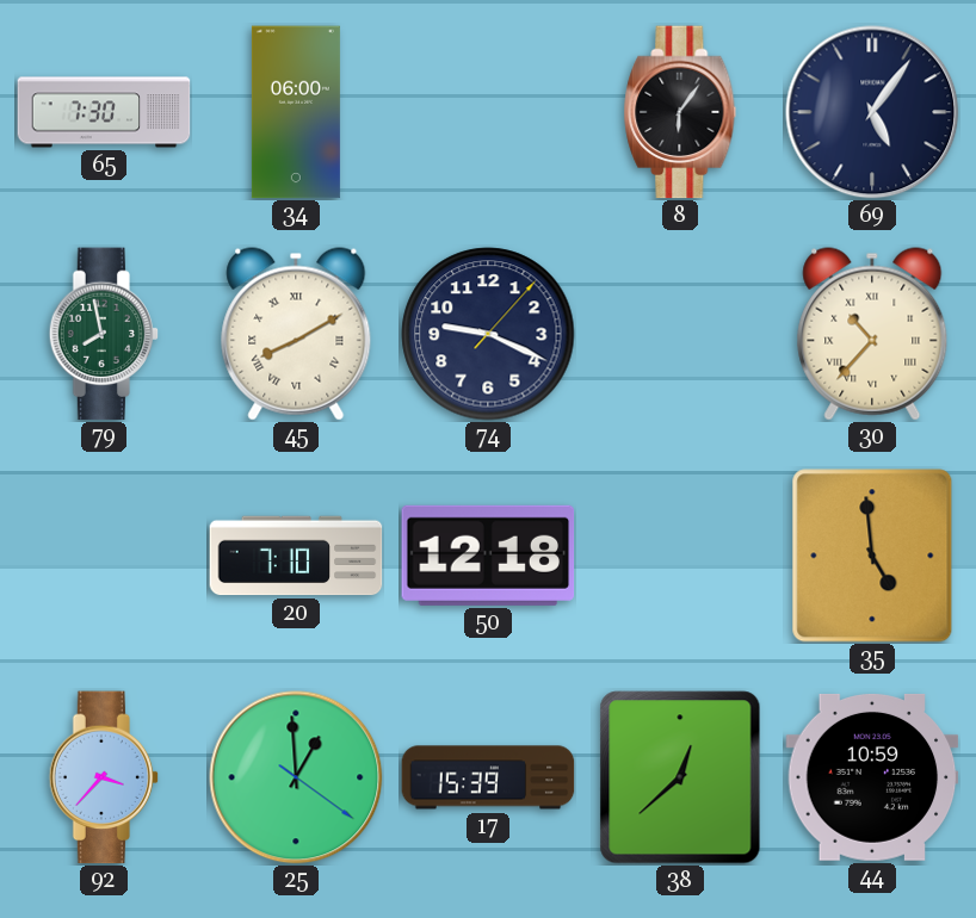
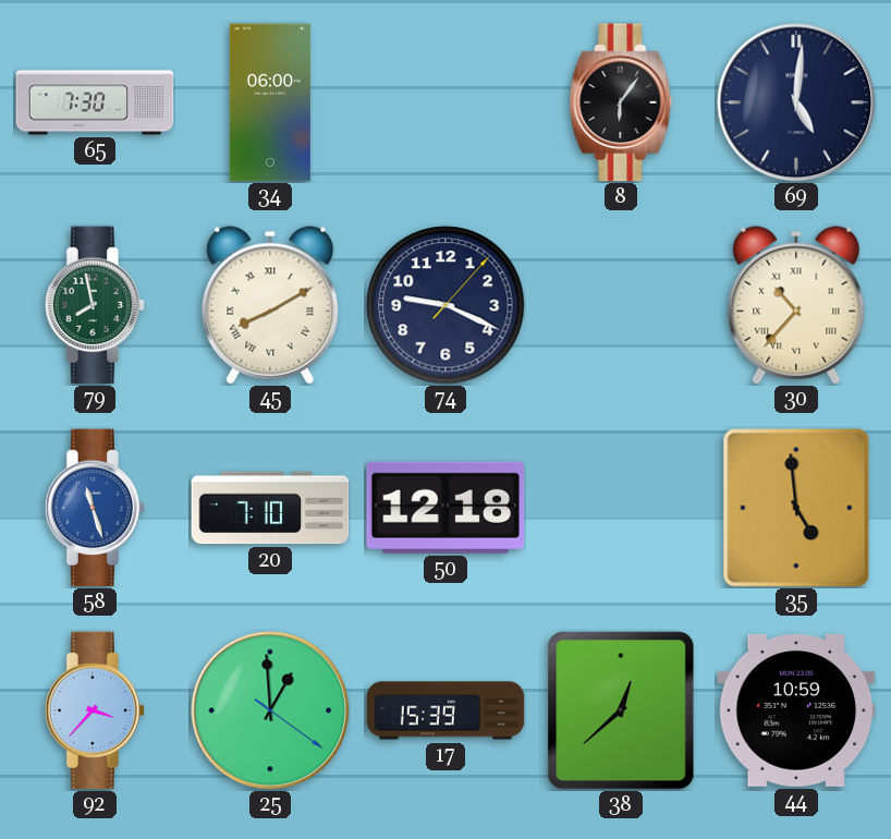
69: 5:06 -> 5:01
58: none -> 11:27
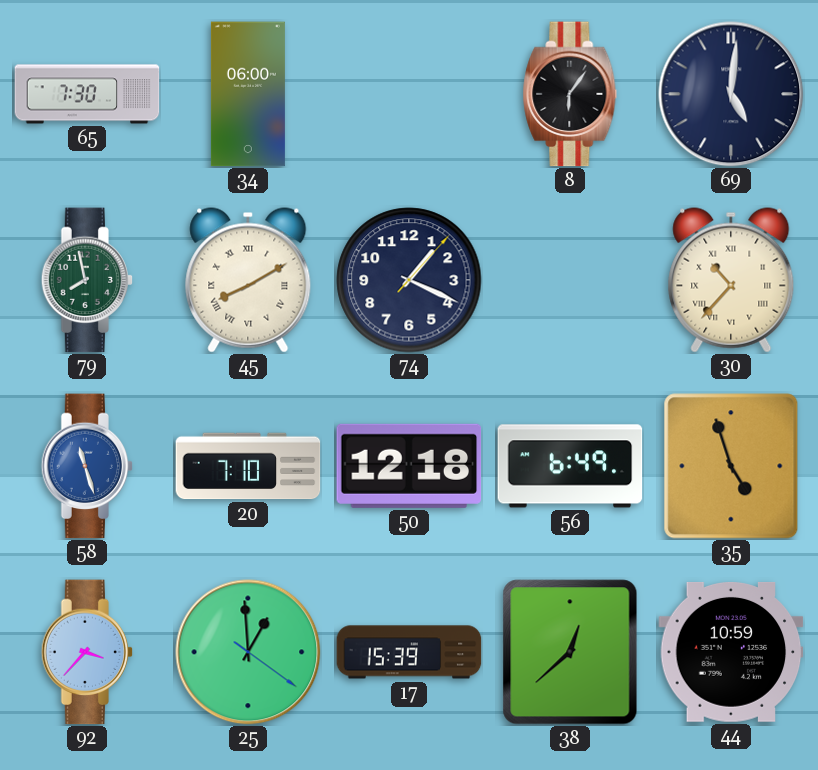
74: 9:19 -> 1:19
56: none -> 6:49
35: 4:59 -> 4:57
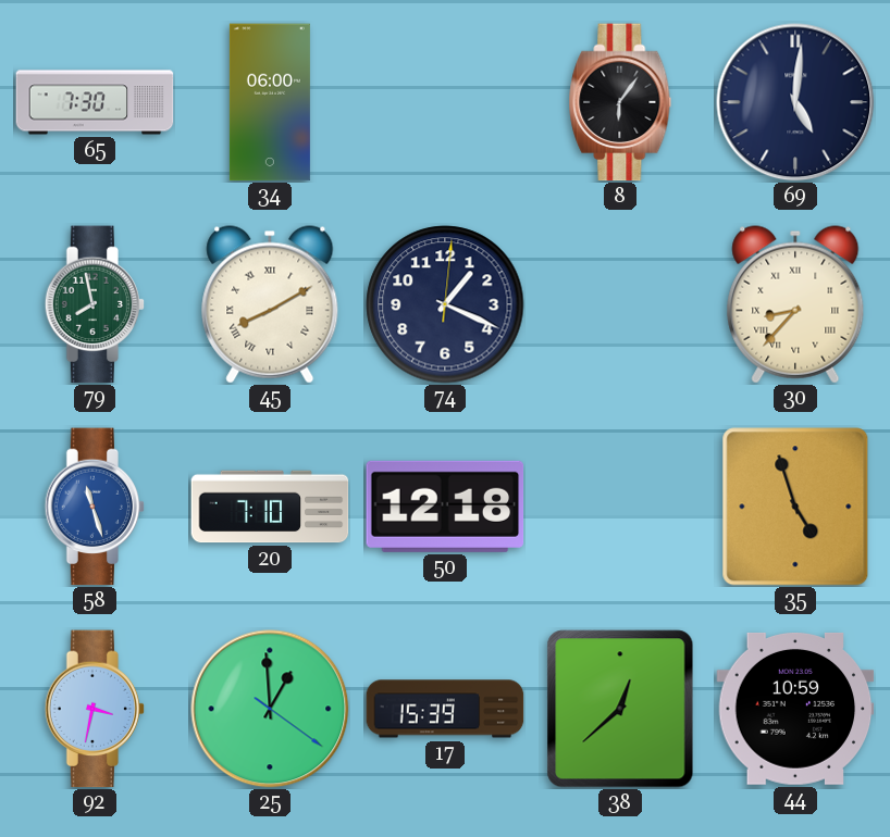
74: 1:19:07 -> 1:19:01
30: 10:37 -> 8:37
56: 6:49 -> none
92: 3:37 -> 3:32
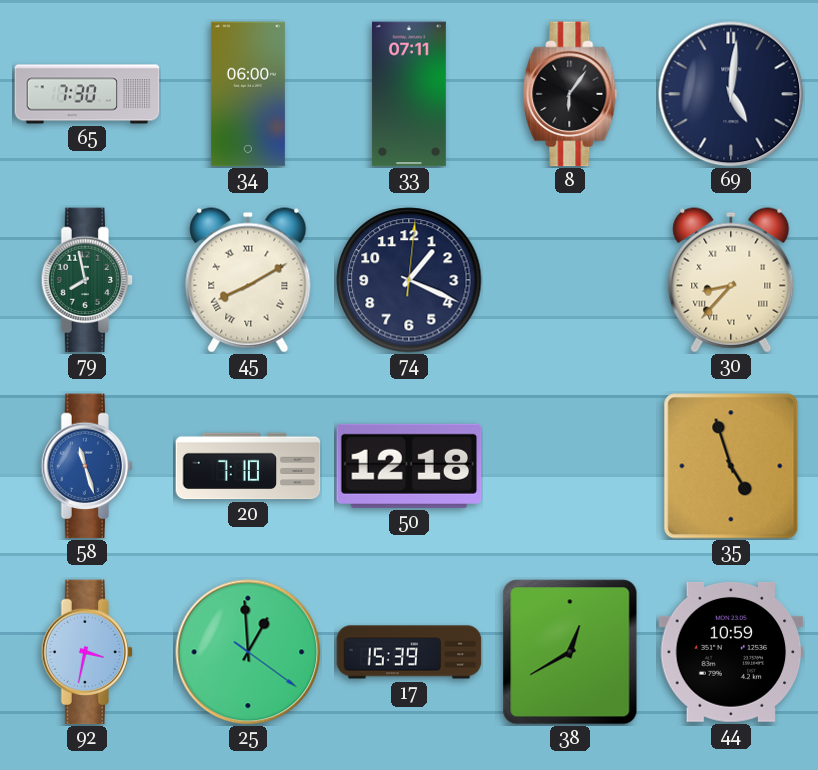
33: none -> 07:11
38: 12:38 -> 12:40
